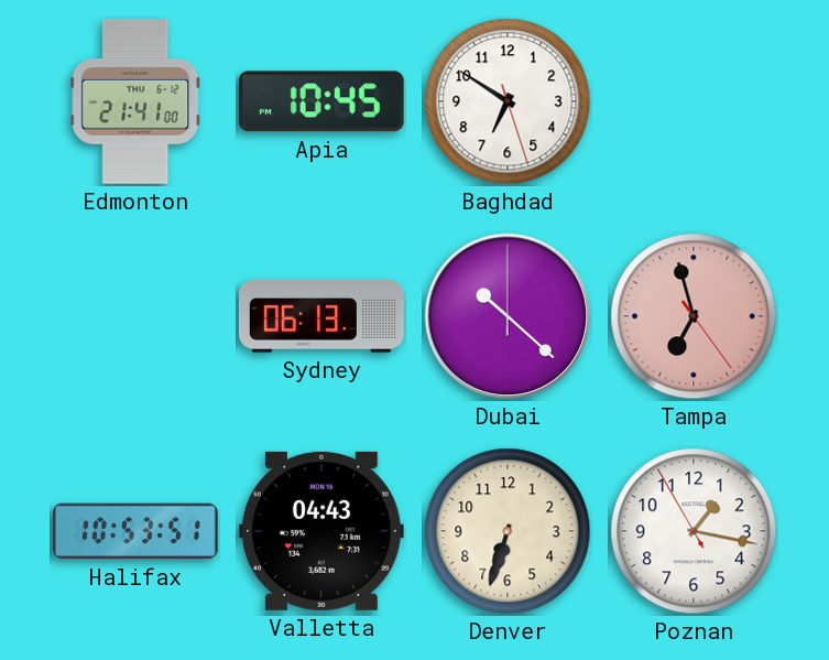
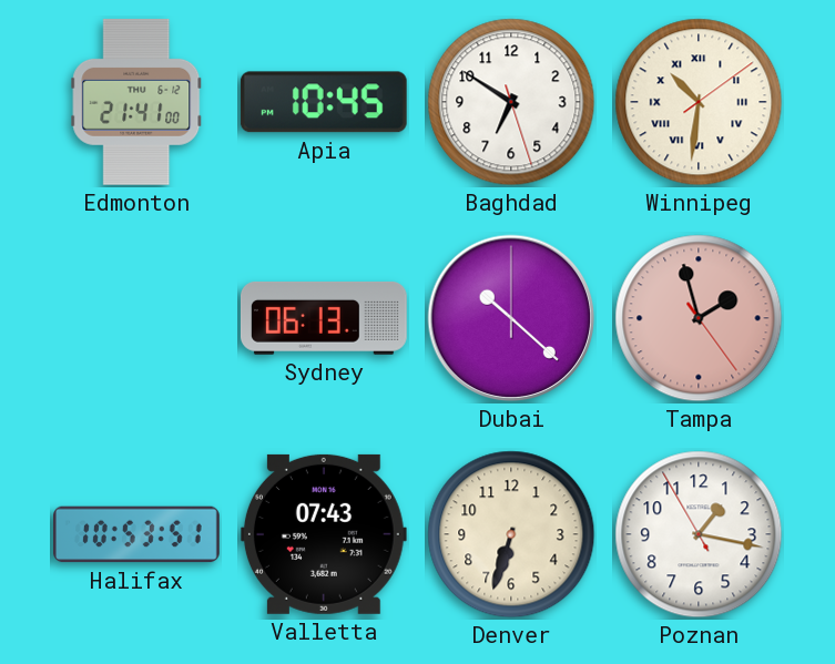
Winnipeg: none -> 10:31
Tampa: 6:57 -> 1:57
Valletta: 04:43 -> 07:43
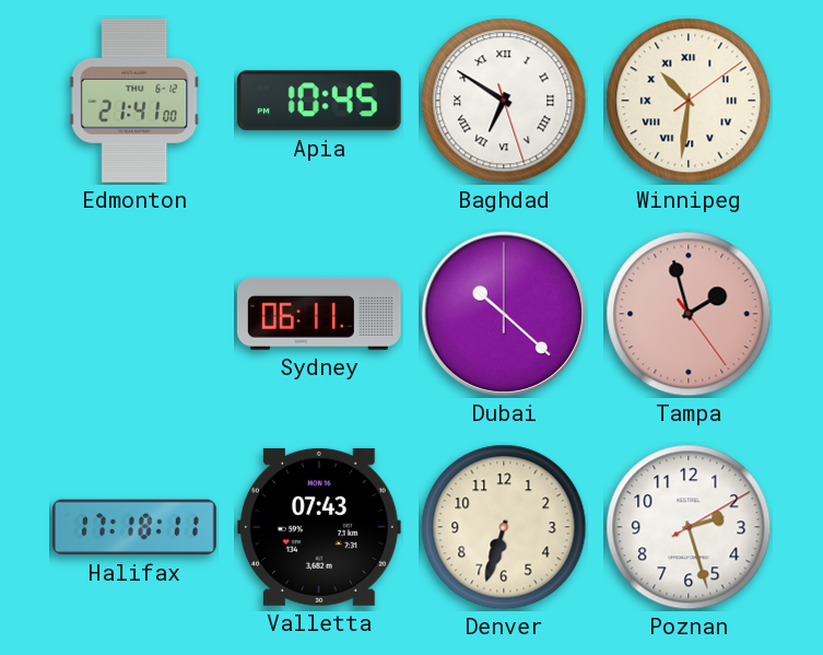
Baghdad numerals: Arabic -> Roman
Sydney: 06:13 -> 06:11
Halifax: 10:53 -> 17:18
Poznan: 1:16 -> 2:27
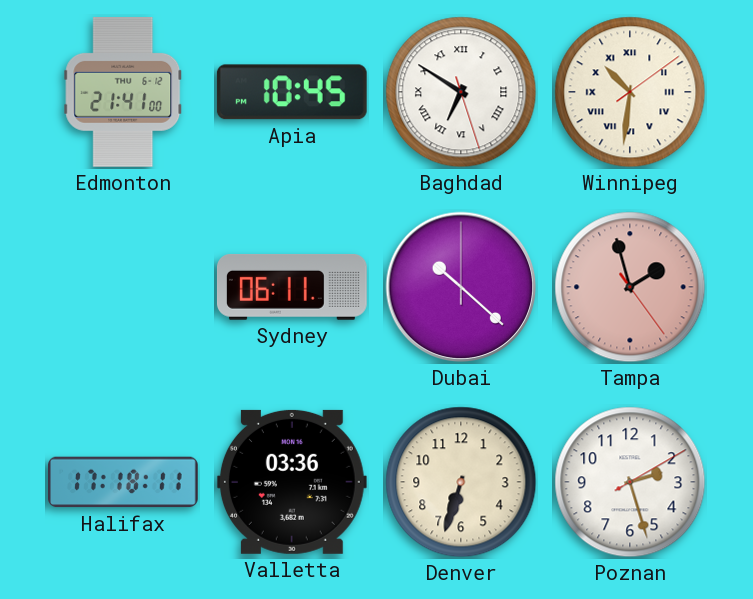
Valletta: 07:43 -> 03:36
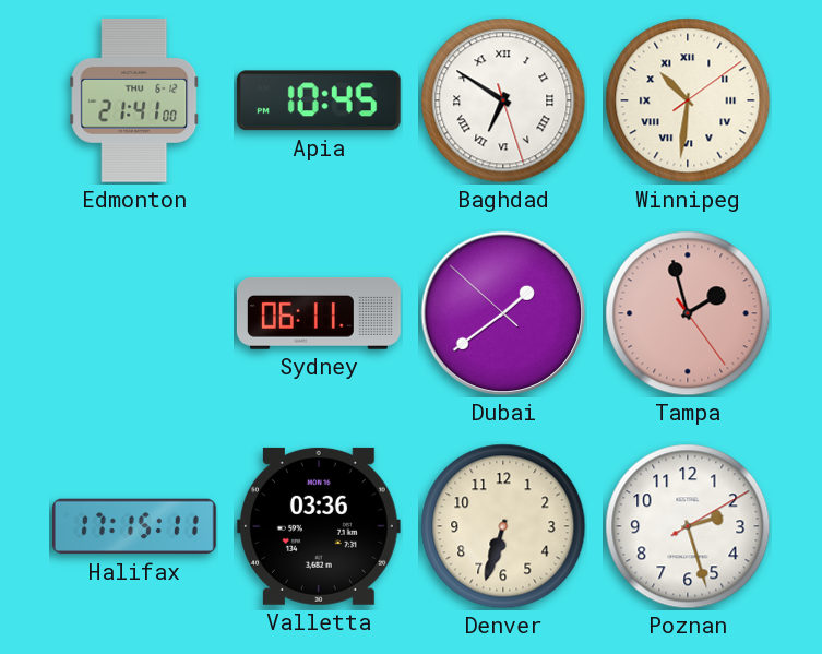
Dubai: 10:22 -> 1:38
Halifax: 17:18 -> 17:15
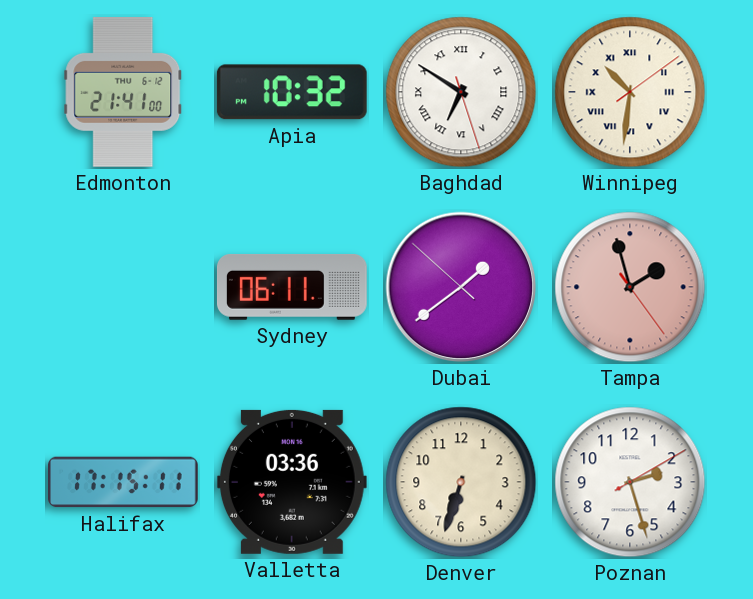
Apia: 10:45 -> 10:32
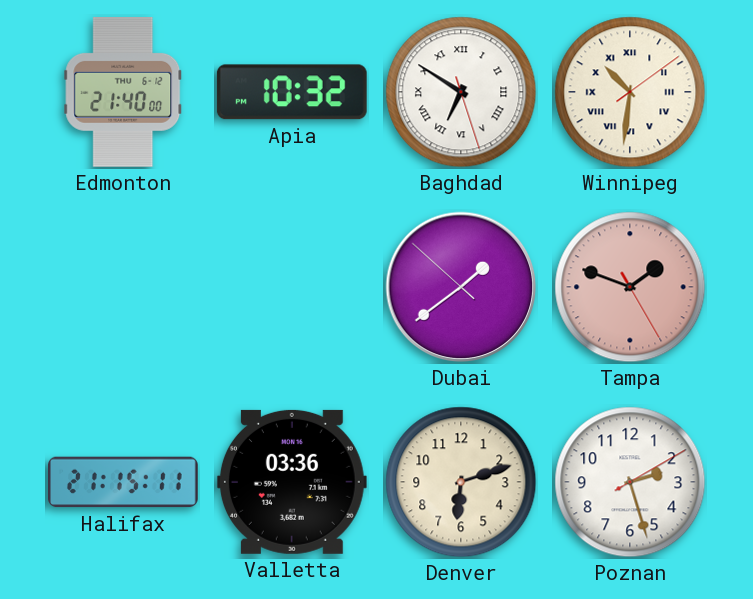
Edmonton: 21:41 -> 21:40
Sydney: 06:11 -> none
Tampa: 1:57 -> 1:48
Halifax: 17:15 -> 21:15
Denver: 6:33 -> 6:12
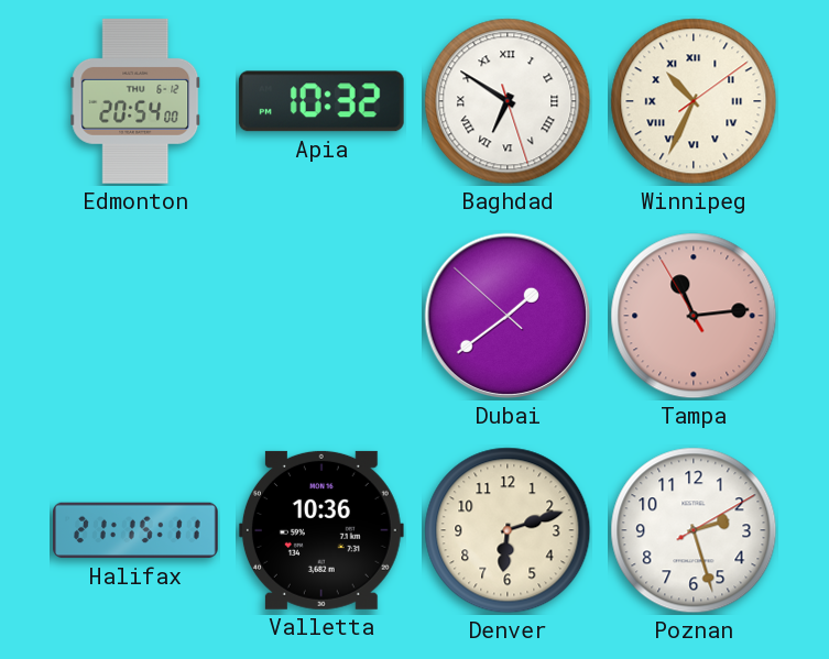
Edmonton: 21:40 -> 20:54
Winnipeg: 10:31 -> 10:34
Tampa: 1:48 -> 11:13
Valletta: 03:36 -> 10:36
